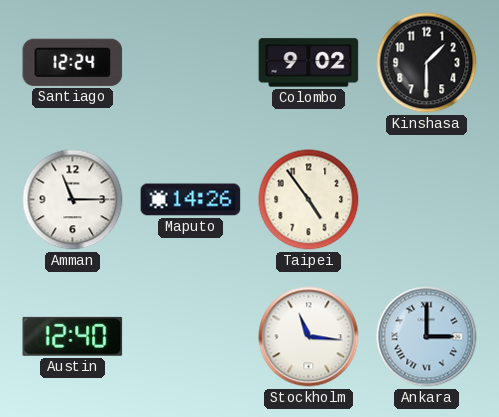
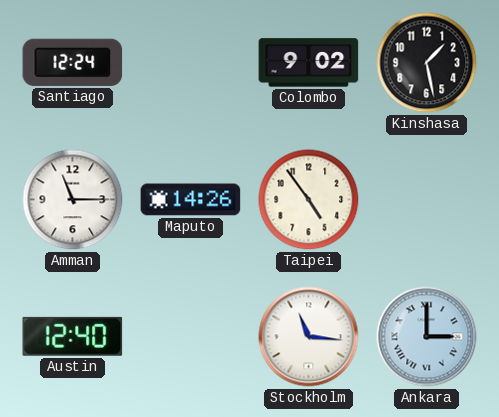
Kinshasa: 1:30 -> 1:28
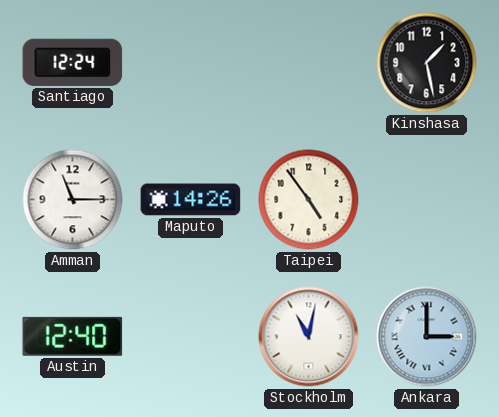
Colombo: 9:02 -> none
Stockholm: 11:16 -> 11:02
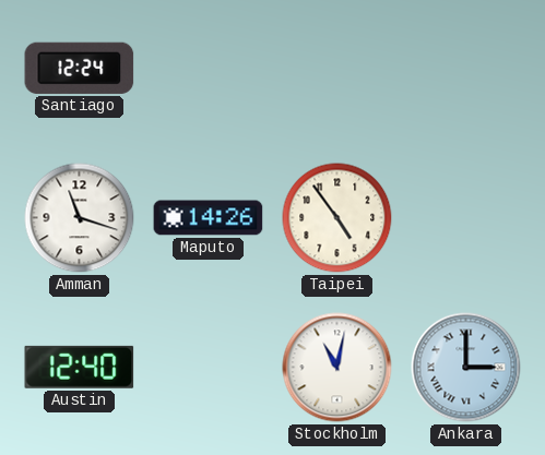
Kinshasa: 1:28 -> none
Amman: 11:15 -> 11:18
